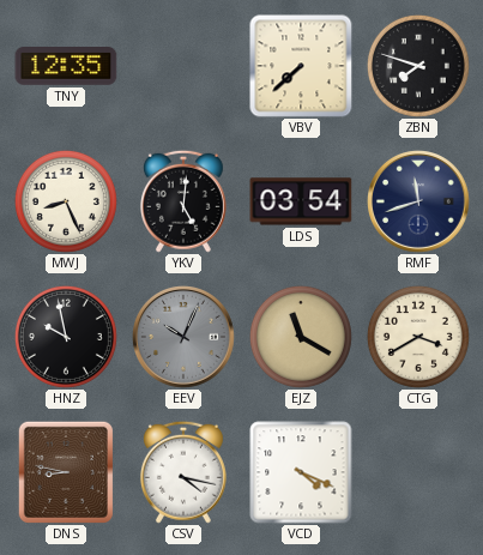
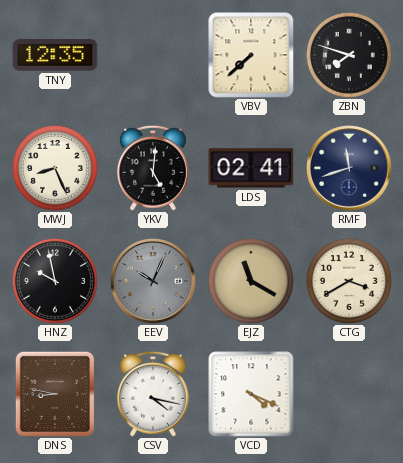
LDS: 03:54 -> 02:41
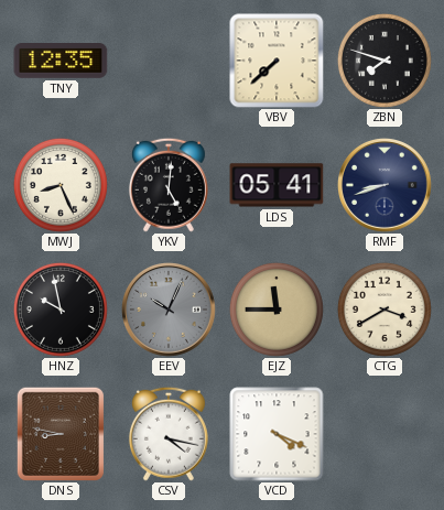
LDS: 02:41 -> 05:41
RMF: 11:42 -> 8:42
EJZ: 11:20 -> 11:45
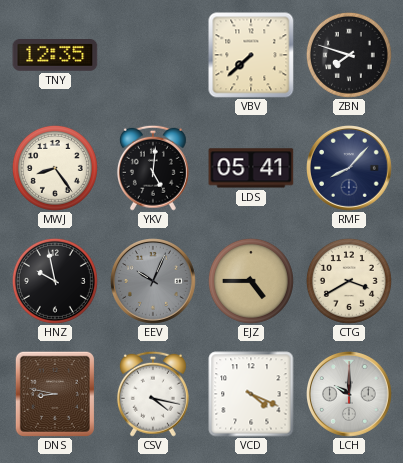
MWJ: 8:26 -> 8:24
RMF: 8:42 -> 8:07
EJZ: 11:45 -> 4:45
LCH: none -> 10:00
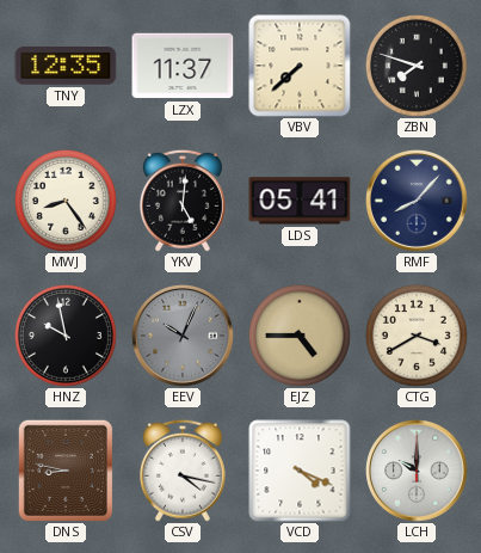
LZX: none -> 11:37
